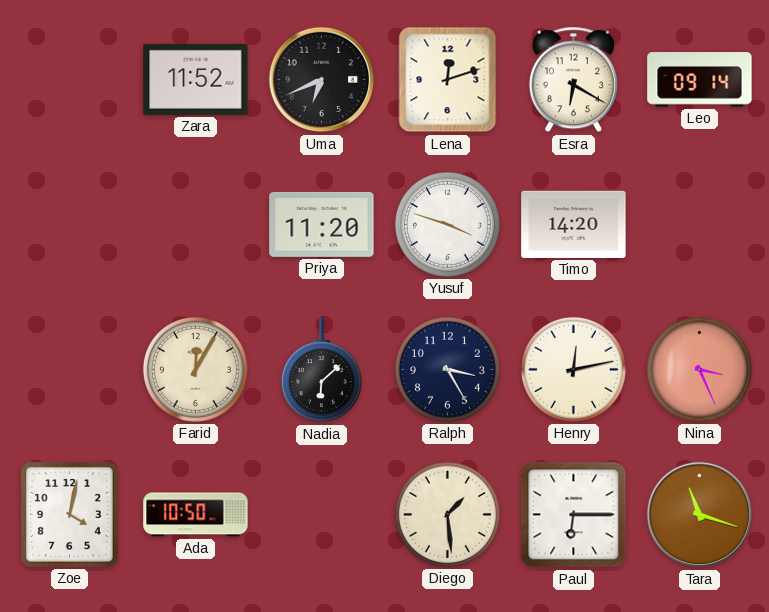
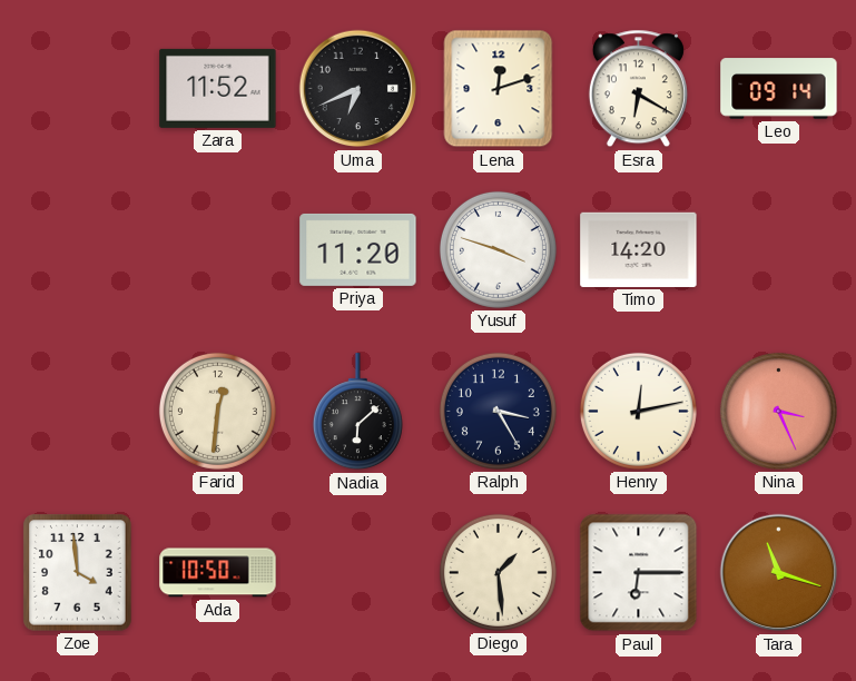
Farid: 12:05 -> 12:31
Zoe: 4:02 -> 3:59
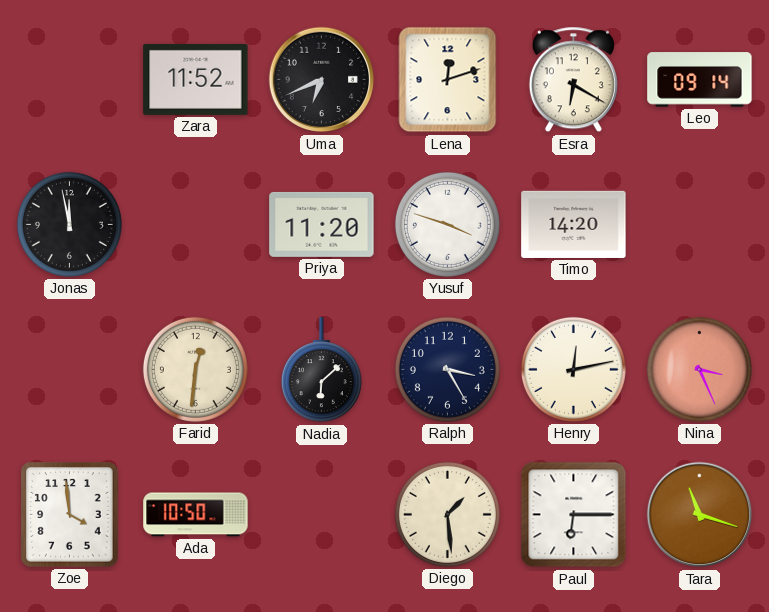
Jonas: none -> 11:58
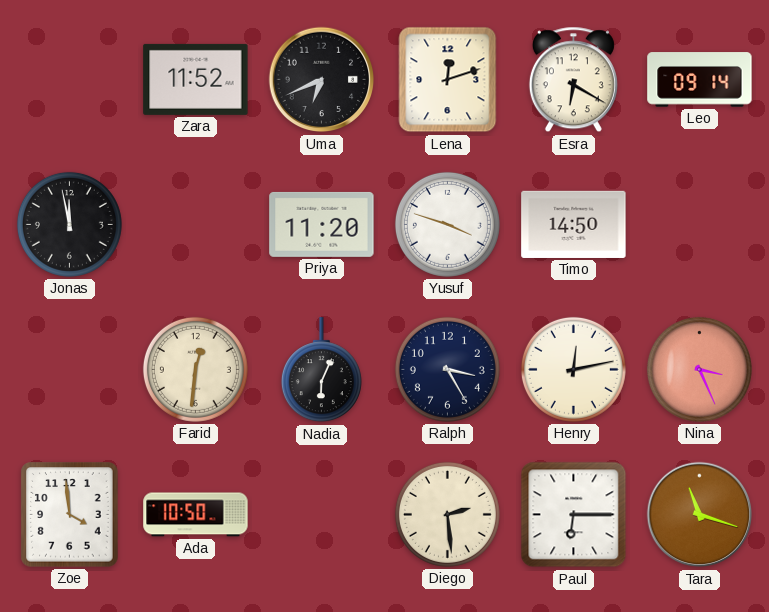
Timo: 14:20 -> 14:50
Nadia: 6:08 -> 6:04
Diego: 1:29 -> 2:29
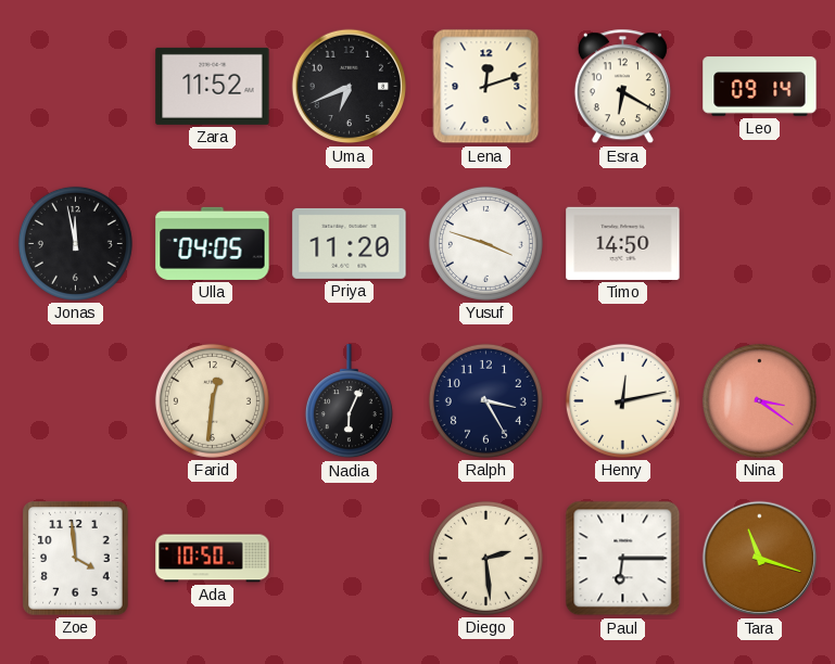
Ulla: none -> 04:05
Nina: 3:26 -> 3:21
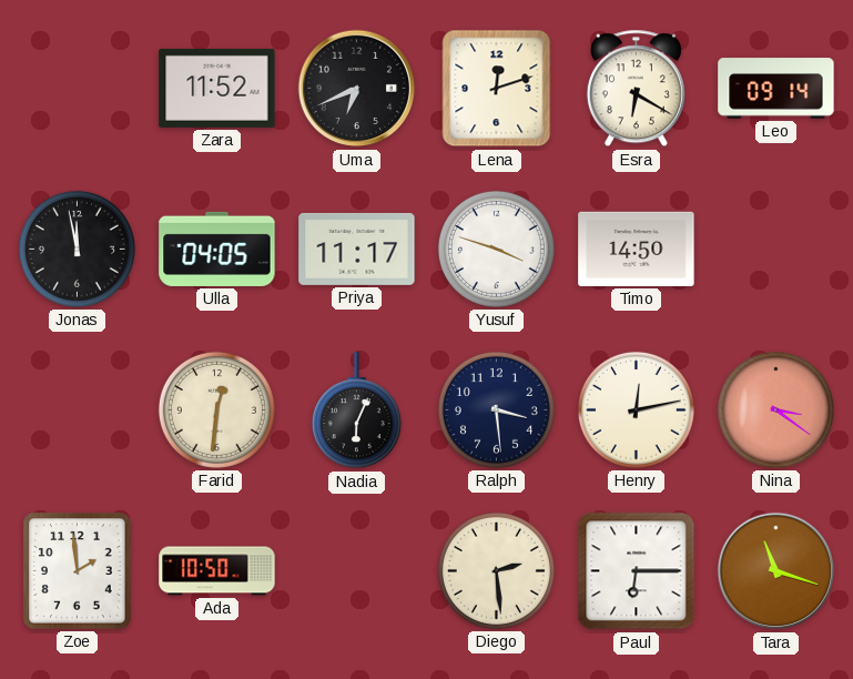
Priya: 11:20 -> 11:17
Ralph: 3:25 -> 3:29
Zoe: 3:59 -> 1:59
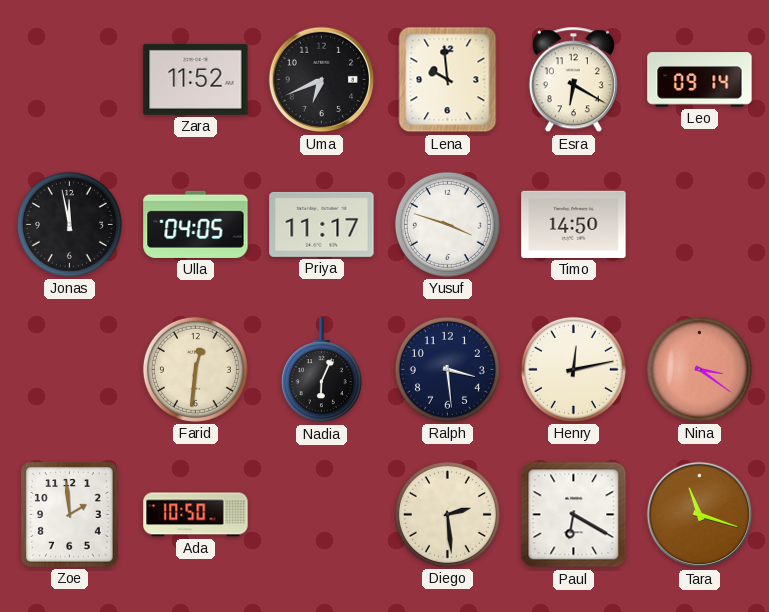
Lena: 12:12 -> 9:59
Paul: 6:15 -> 6:20
